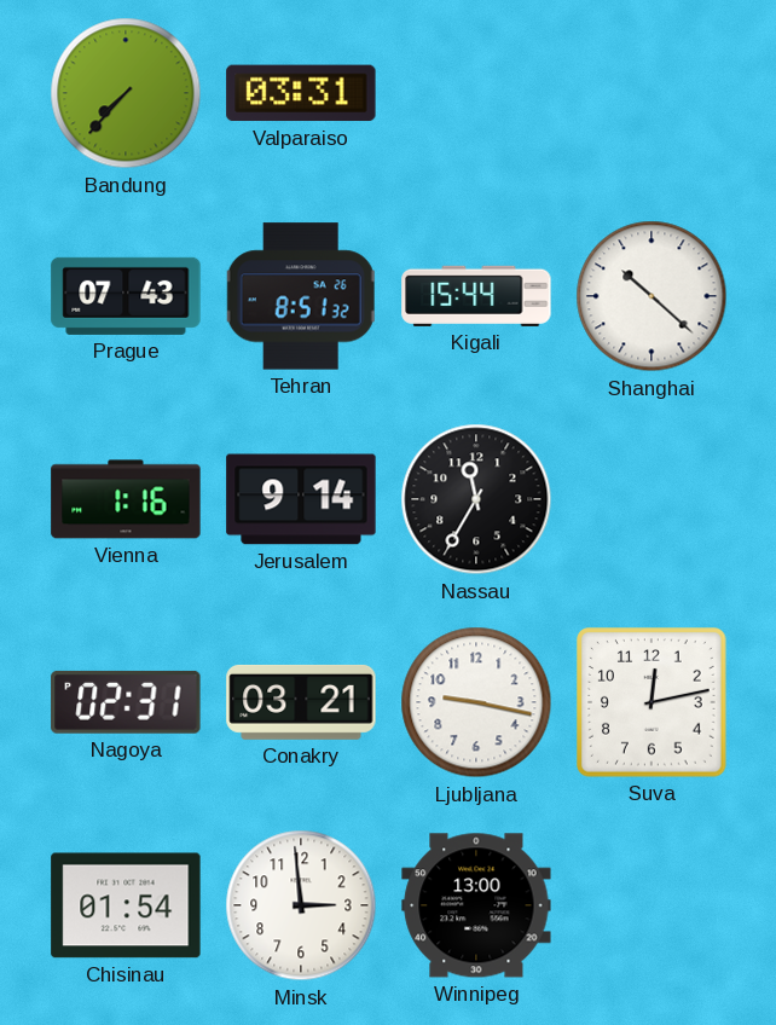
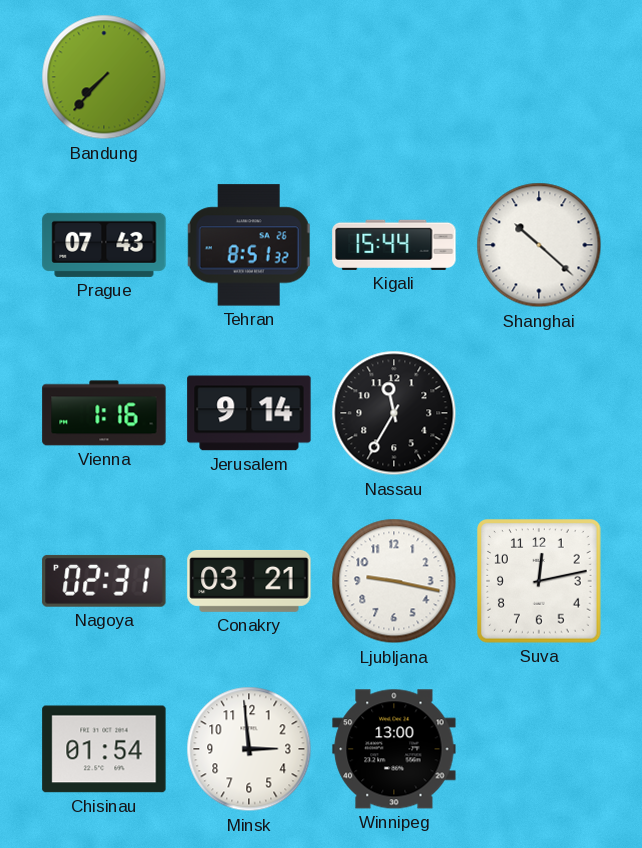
Valparaiso: 03:31 -> none
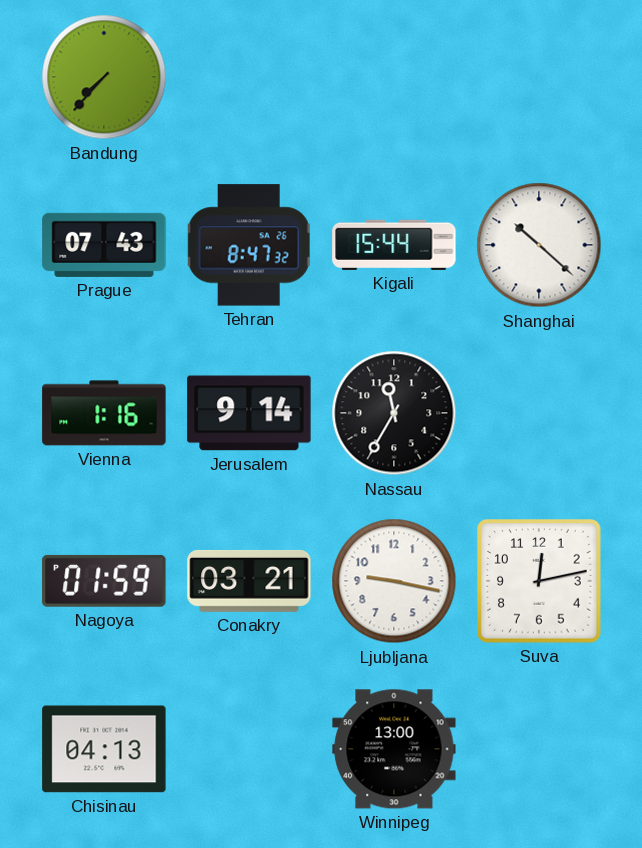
Tehran: 8:51 -> 8:47
Nagoya: 02:31 -> 01:59
Chisinau: 01:54 -> 04:13
Minsk: 2:59 -> none
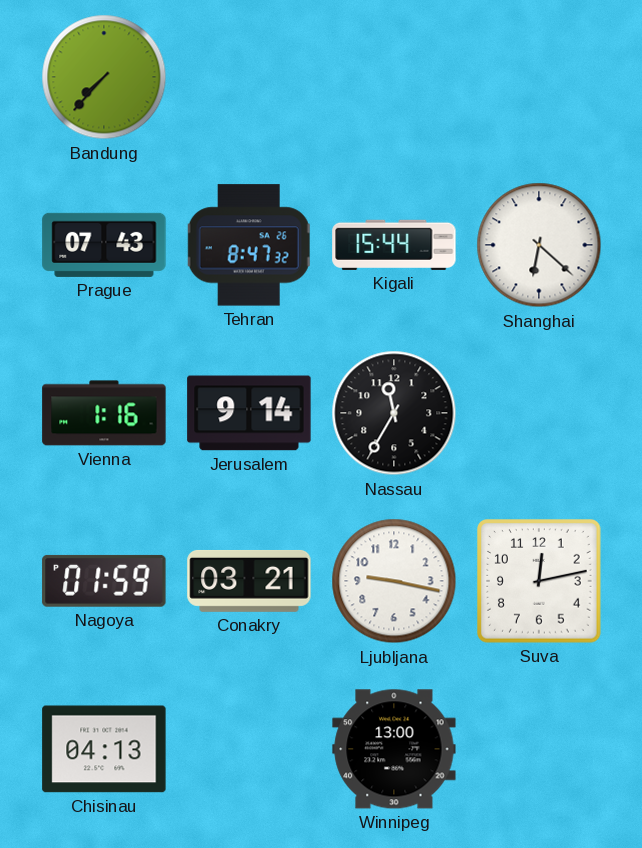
Shanghai: 10:22 -> 6:22
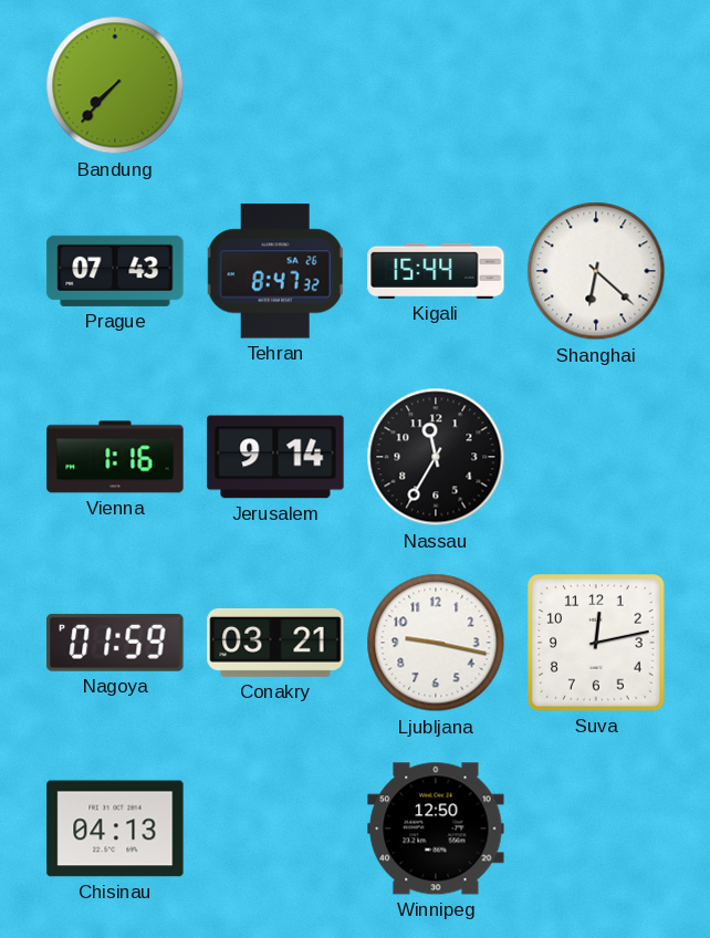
Winnipeg: 13:00 -> 12:50
